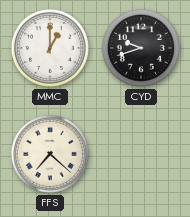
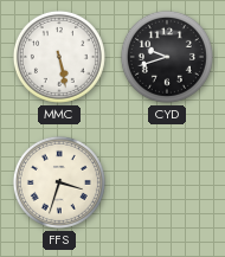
MMC: 1:00 -> 5:28
FFS: 7:22 -> 3:33
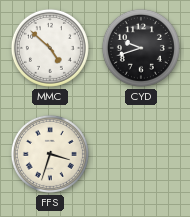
MMC: 5:28 -> 4:52
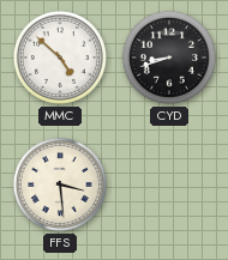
CYD: 9:42 -> 8:42
FFS: 3:33 -> 3:29
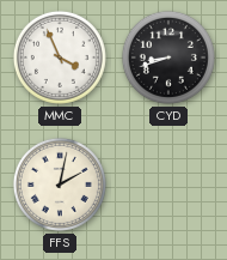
MMC: 4:52 -> 3:56
FFS: 3:29 -> 2:02
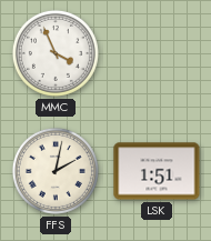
CYD: 8:42 -> none
LSK: none -> 1:51
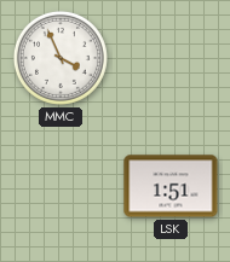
FFS: 2:02 -> none
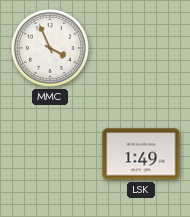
LSK: 1:51 -> 1:49
